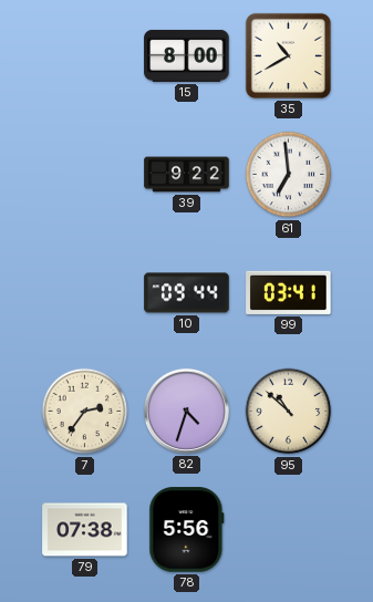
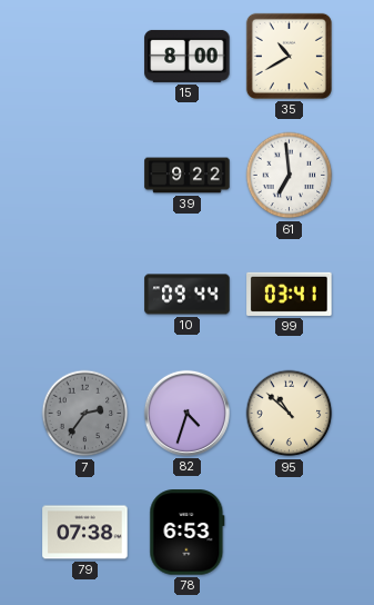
7 dial: cream -> grey
78: 5:56 -> 6:53
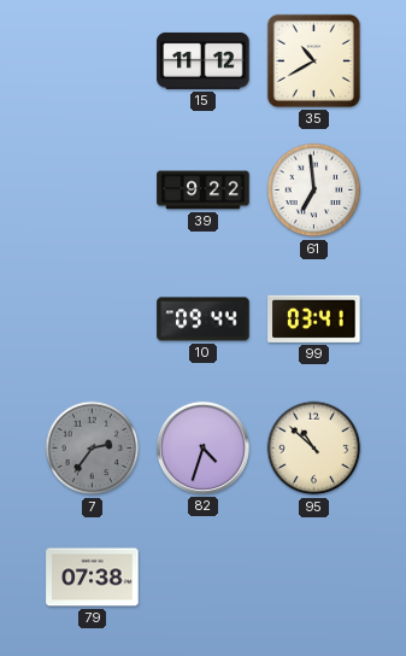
15: 8:00 -> 11:12
78: 6:53 -> none
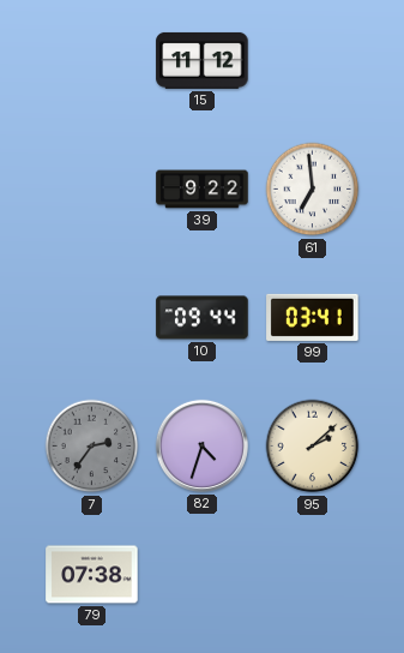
35: 10:40 -> none
95: 10:52 -> 2:08
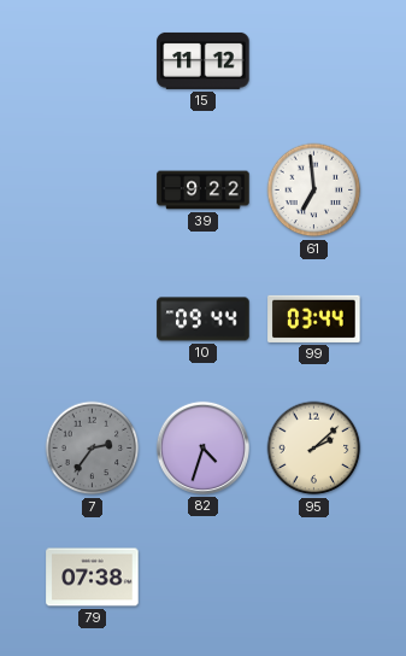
99: 03:41 -> 03:44
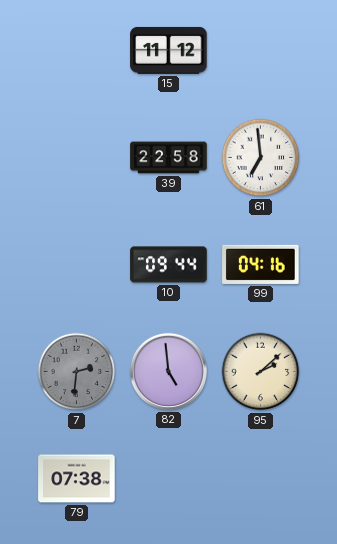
39: 9:22 -> 22:58
99: 03:44 -> 04:16
7: 2:36 -> 2:31
82: 4:33 -> 4:59
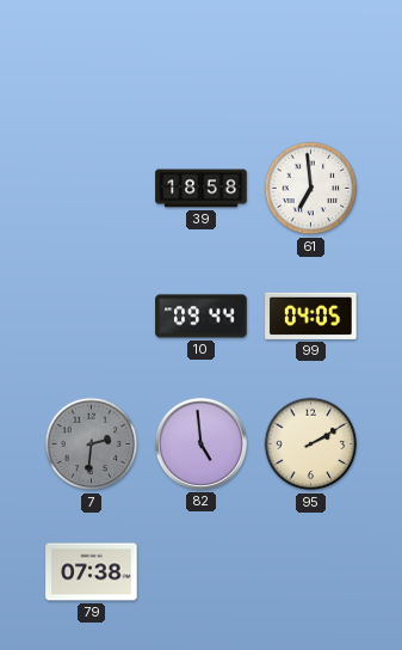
15: 11:12 -> none
39: 22:58 -> 18:58
99: 04:16 -> 04:05
95: 2:08 -> 2:10
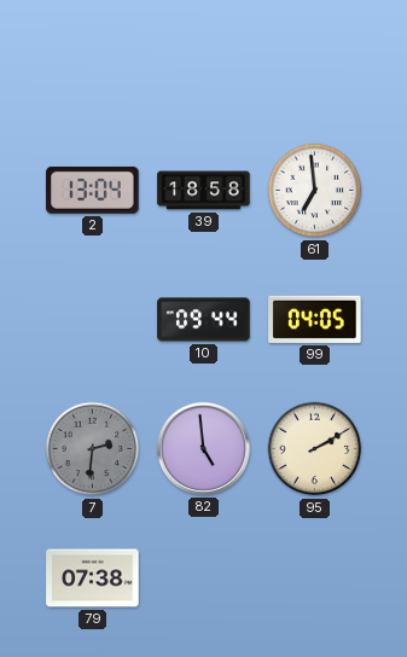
2: none -> 13:04
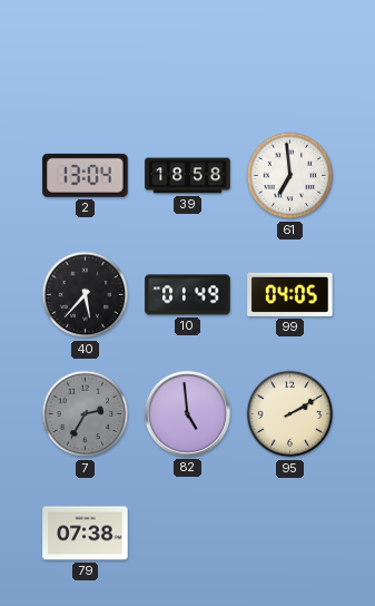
40: none -> 5:37
10: 09:44 -> 01:49
7: 2:31 -> 2:35
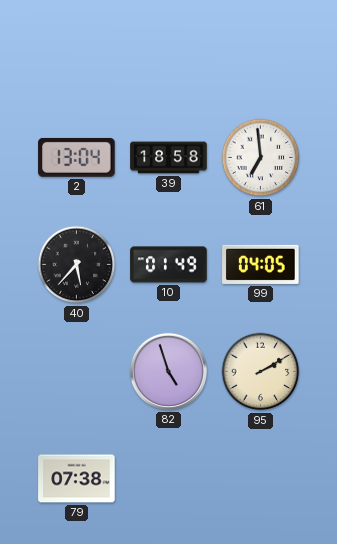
7: 2:35 -> none
82: 4:59 -> 4:57
